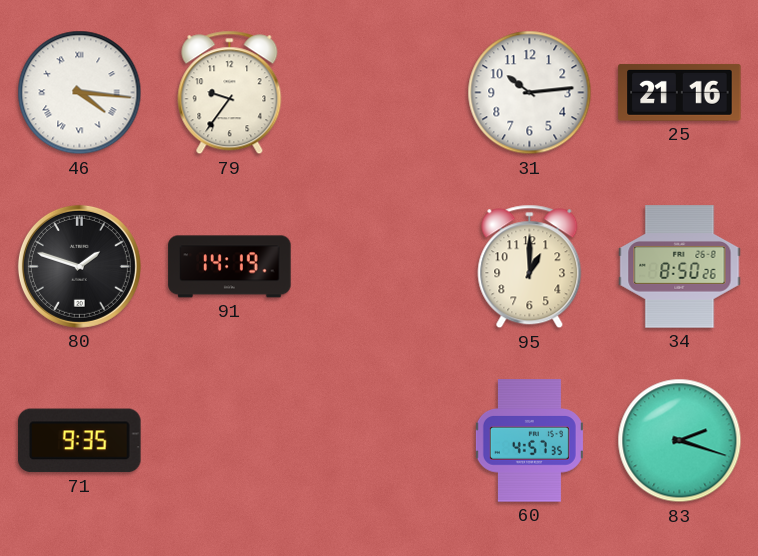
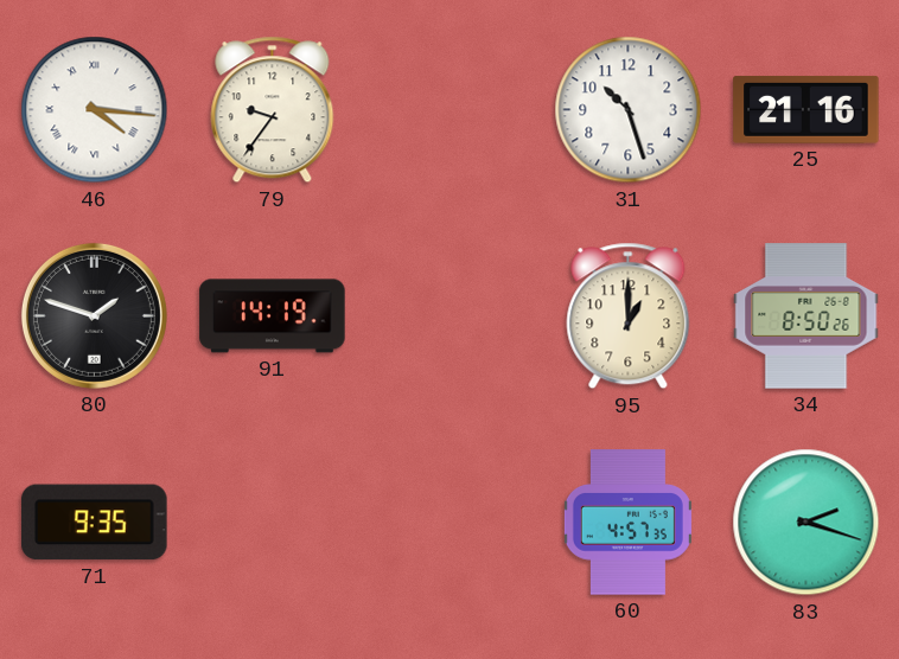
31: 10:14 -> 10:27
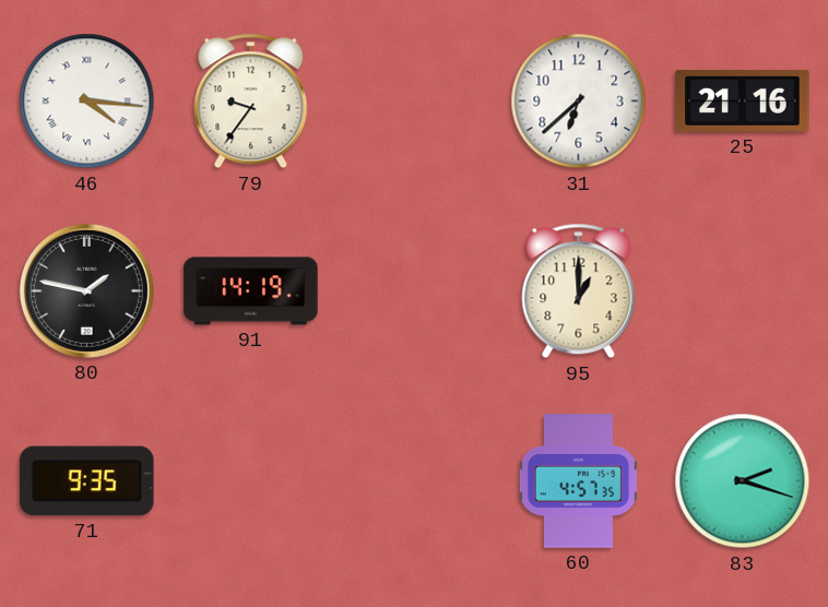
31: 10:27 -> 6:38
80: 1:48 -> 1:47
34: 8:50 -> none
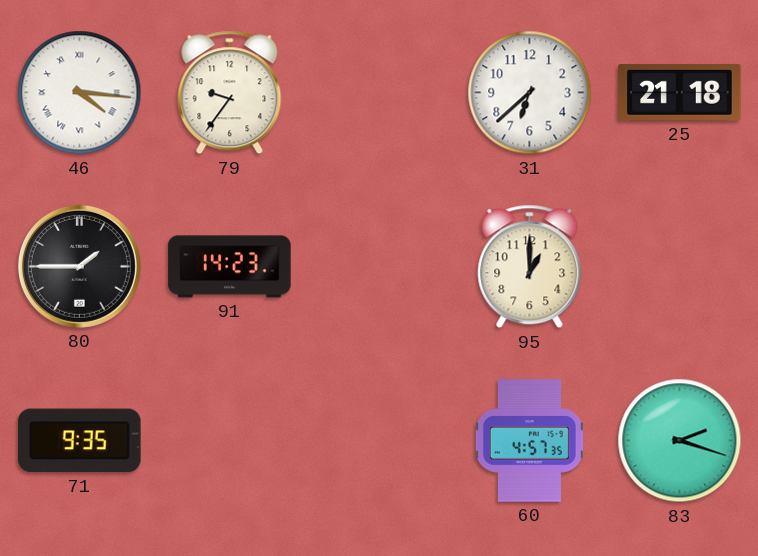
25: 21:16 -> 21:18
80: 1:47 -> 1:45
91: 14:19 -> 14:23
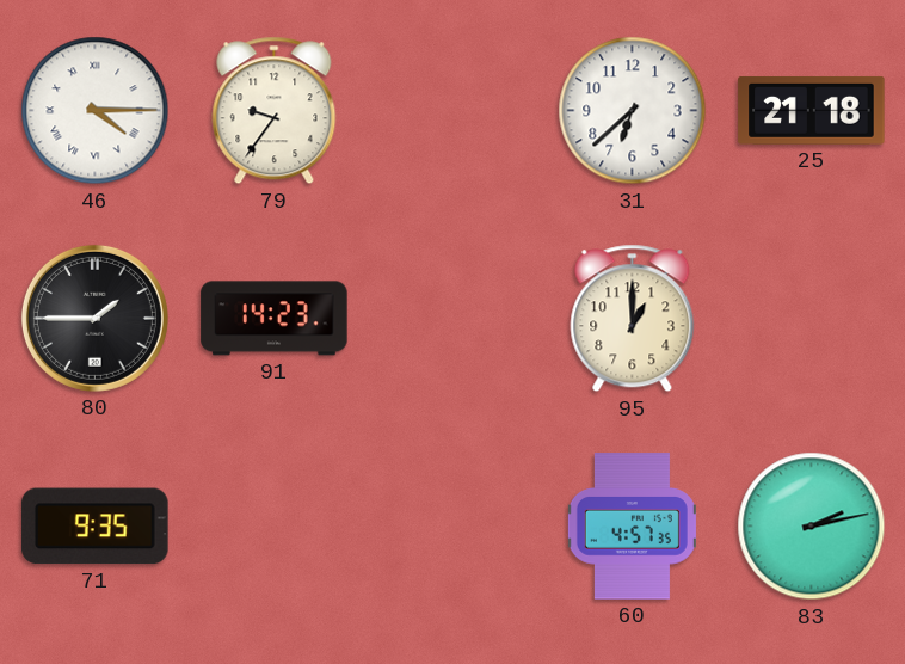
46: 4:16 -> 4:15
83: 2:18 -> 2:13
